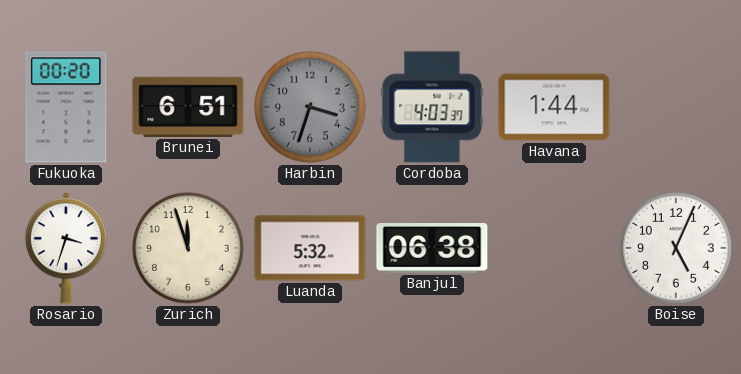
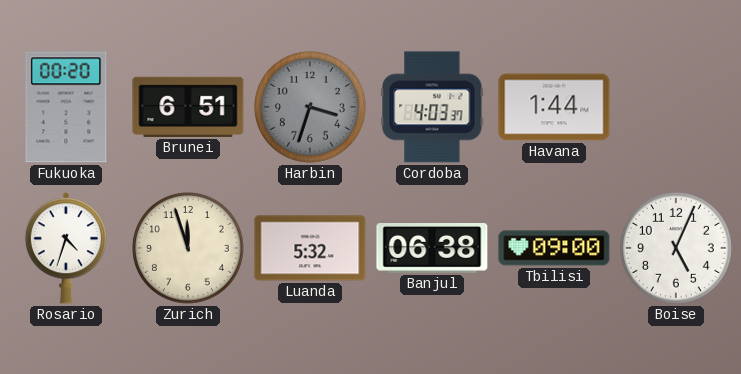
Rosario: 3:33 -> 4:33
Tbilisi: none -> 09:00
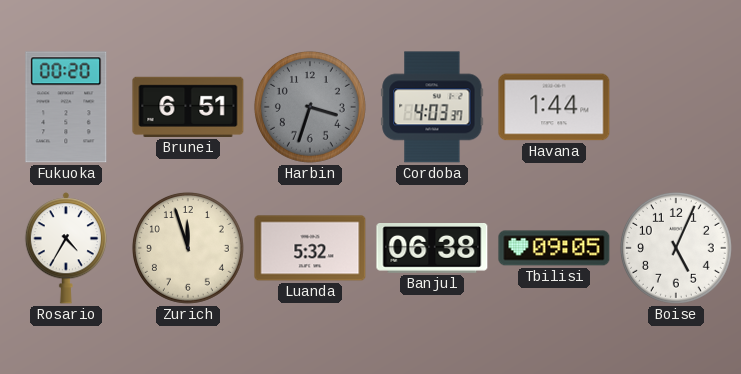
Rosario: 4:33 -> 4:35
Tbilisi: 09:00 -> 09:05
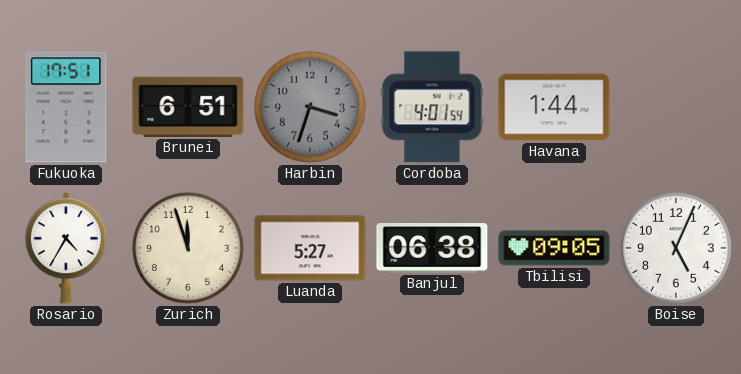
Fukuoka: 00:20 -> 17:51
Cordoba: 4:03 -> 4:01
Luanda: 5:32 -> 5:27
